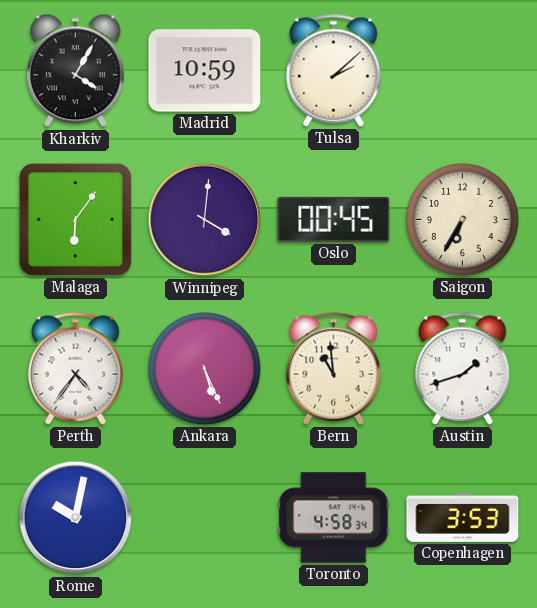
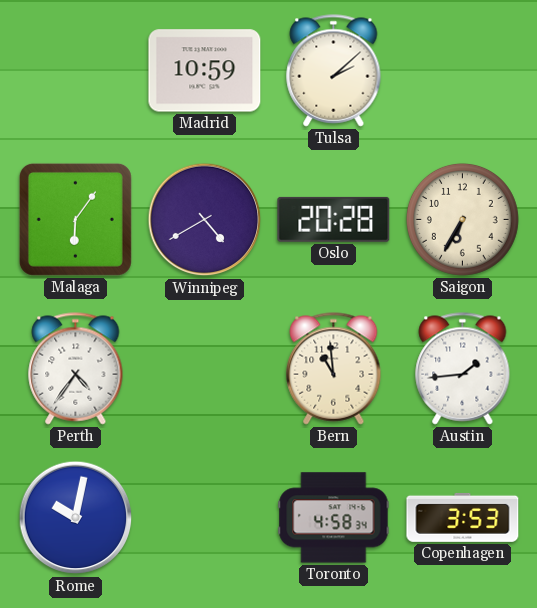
Kharkiv: 4:05 -> none
Winnipeg: 4:01 -> 4:40
Oslo: 00:45 -> 20:28
Ankara: 5:26 -> none
Austin: 1:42 -> 1:44
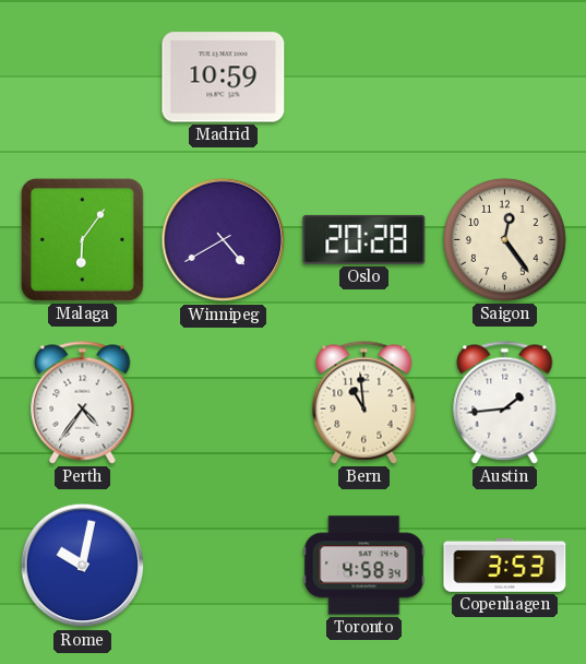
Tulsa: 2:08 -> none
Saigon: 6:35 -> 12:24
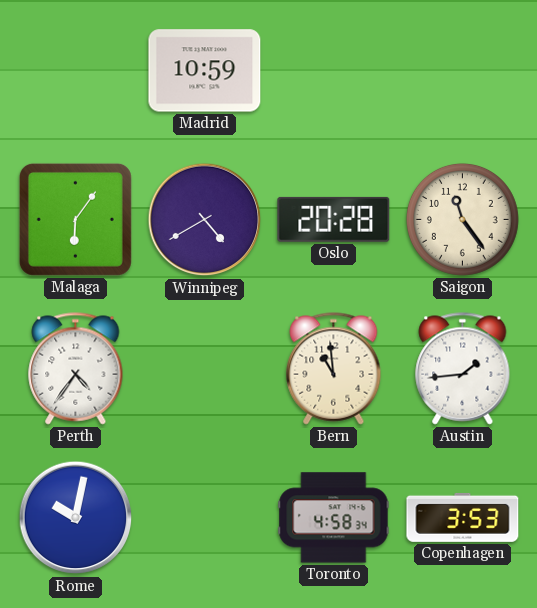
Saigon: 12:24 -> 11:24
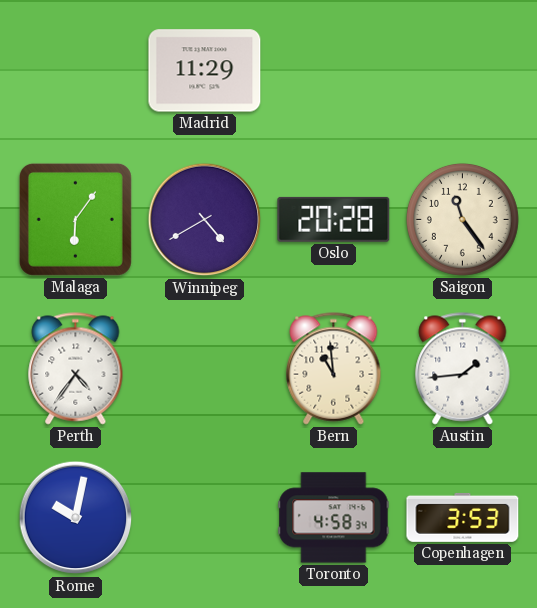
Madrid: 10:59 -> 11:29
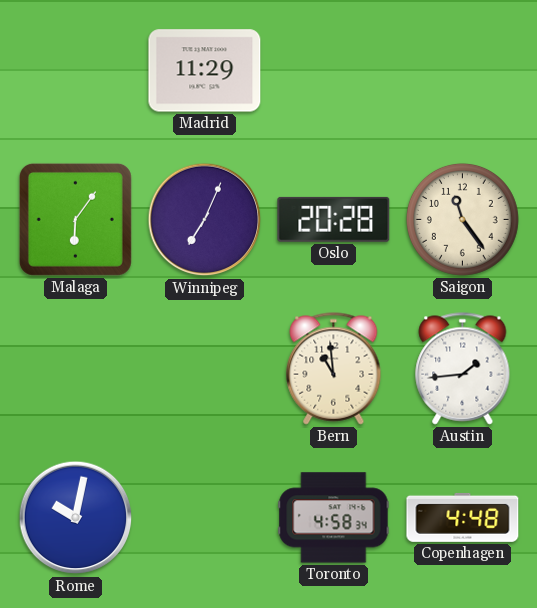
Winnipeg: 4:40 -> 7:04
Perth: 4:36 -> none
Copenhagen: 3:53 -> 4:48
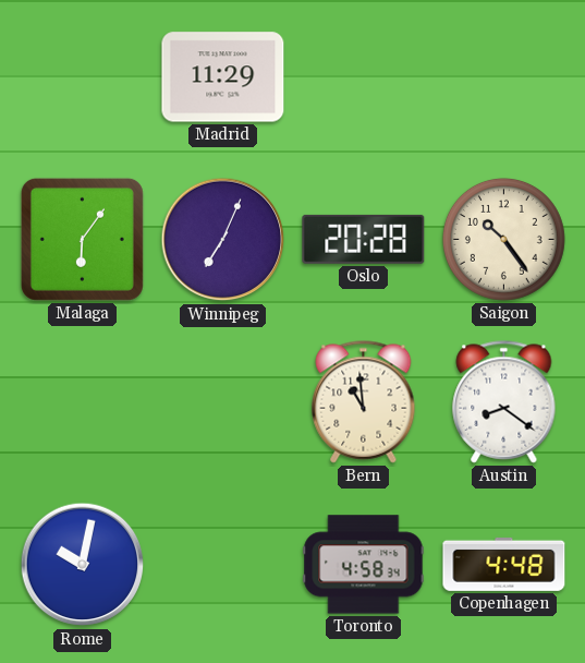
Saigon: 11:24 -> 10:24
Austin: 1:44 -> 8:21
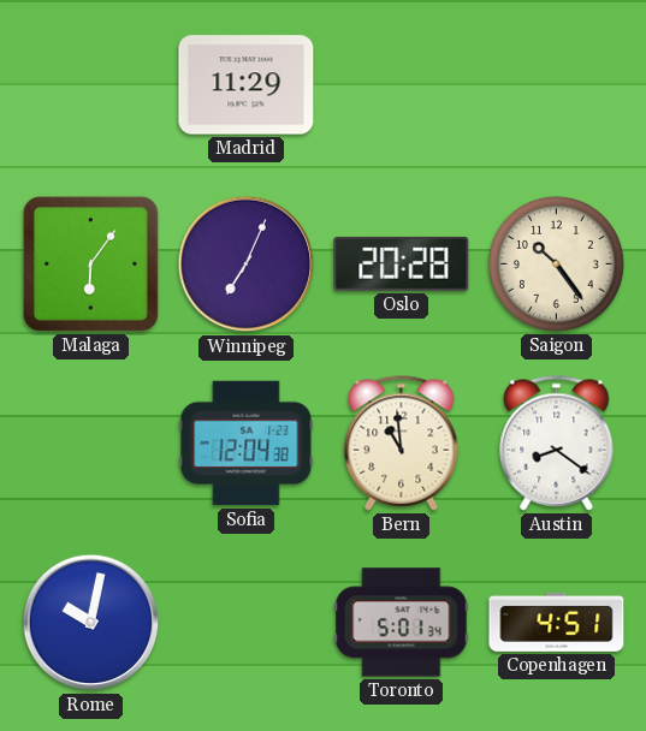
Sofia: none -> 12:04
Toronto: 4:58 -> 5:01
Copenhagen: 4:48 -> 4:51
